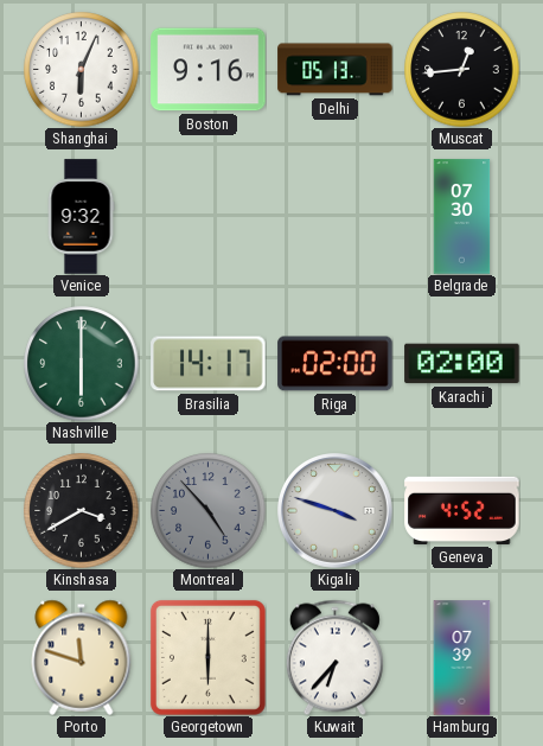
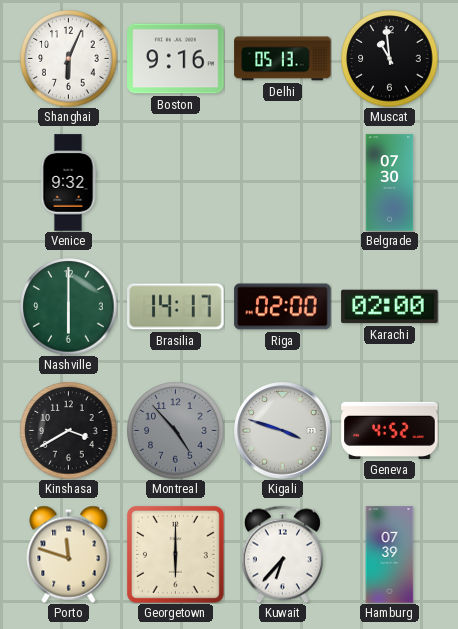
Muscat: 12:44 -> 10:59
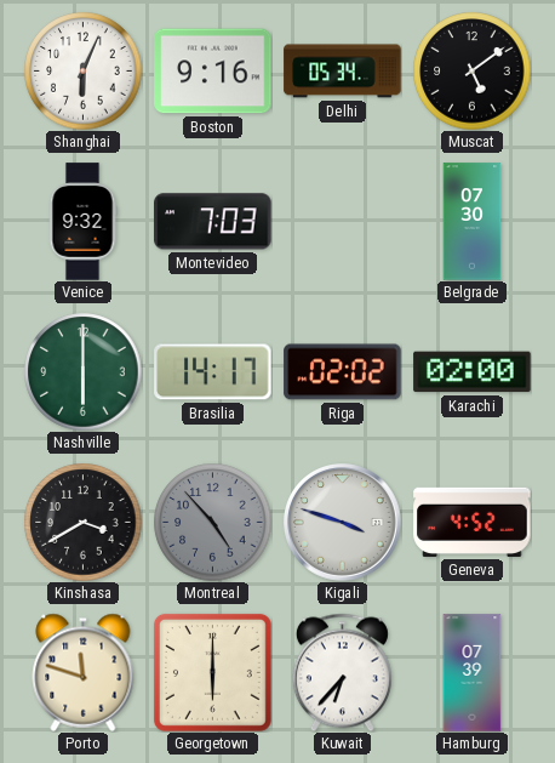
Delhi: 05:13 -> 05:34
Muscat: 10:59 -> 5:09
Montevideo: none -> 7:03
Riga: 02:00 -> 02:02
